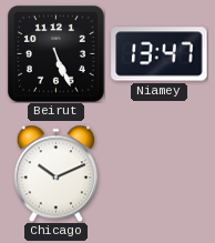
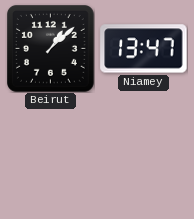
Beirut: 5:26 -> 1:08
Chicago: 10:11 -> none
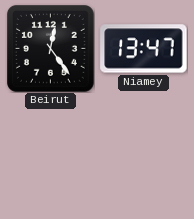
Beirut: 1:08 -> 12:24
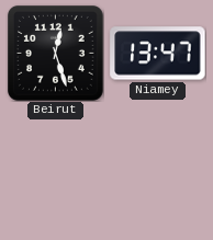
Beirut: 12:24 -> 12:27
